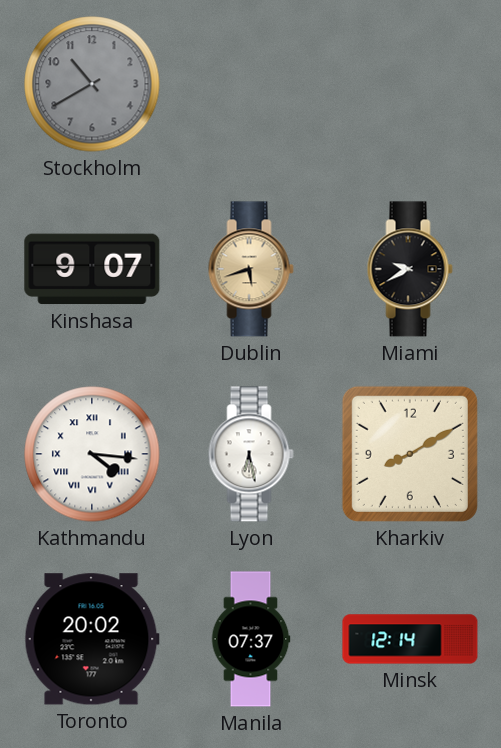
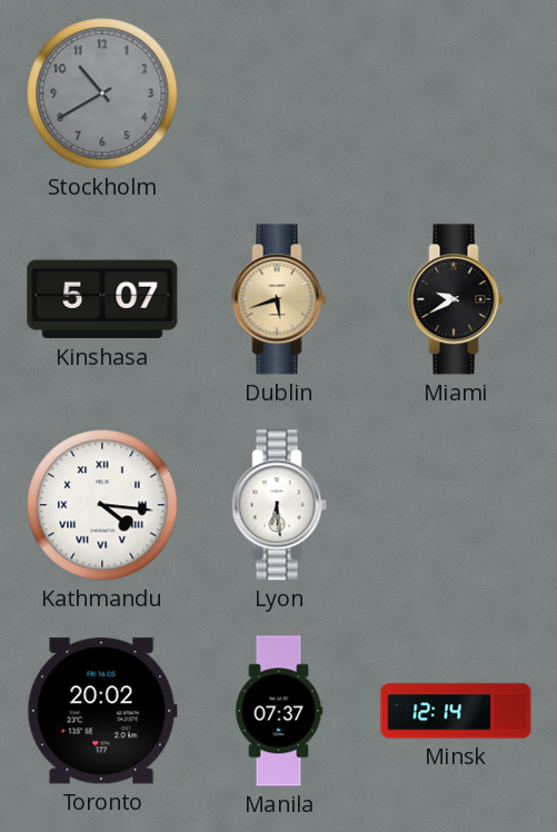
Kinshasa: 9:07 -> 5:07
Lyon: 6:28 -> 6:29
Kharkiv: 8:10 -> none
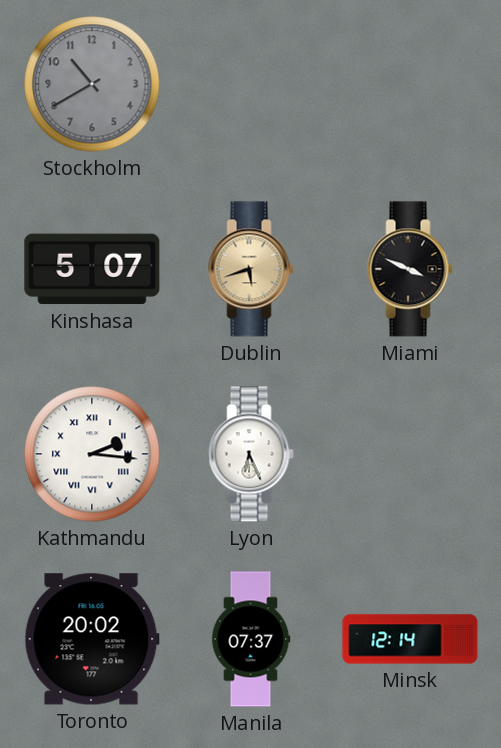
Miami: 9:40 -> 3:49
Kathmandu: 4:16 -> 2:16
Lyon: 6:29 -> 6:26
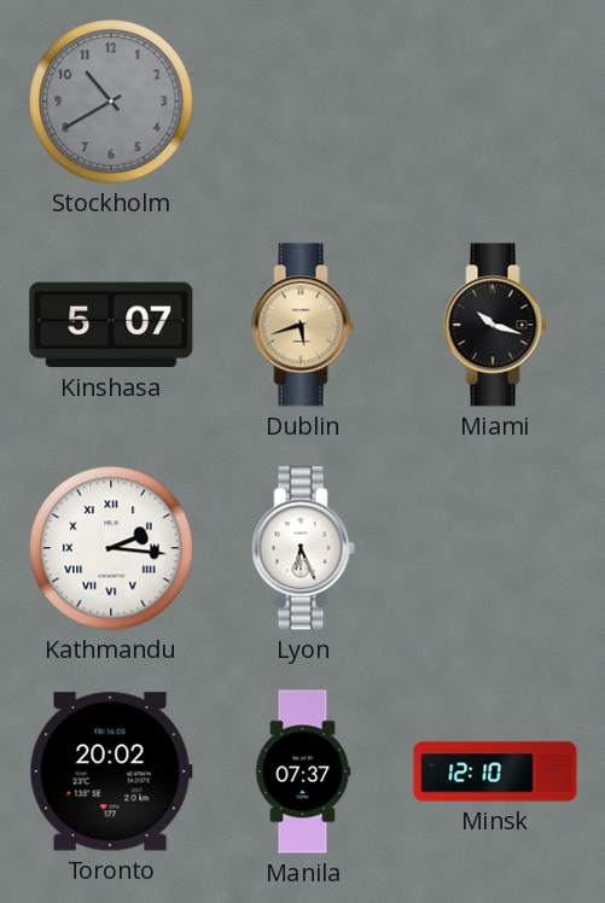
Miami: 3:49 -> 10:18
Minsk: 12:14 -> 12:10
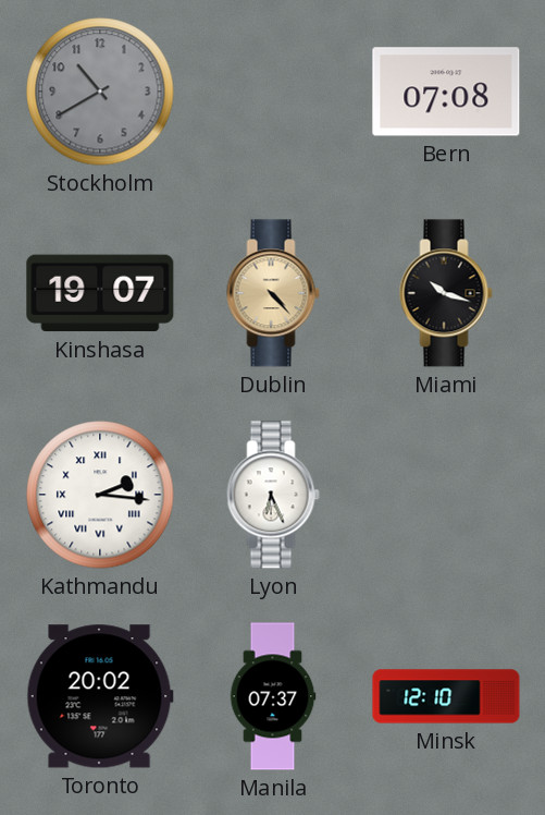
Bern: none -> 07:08
Kinshasa: 5:07 -> 19:07
Dublin: 5:42 -> 4:23
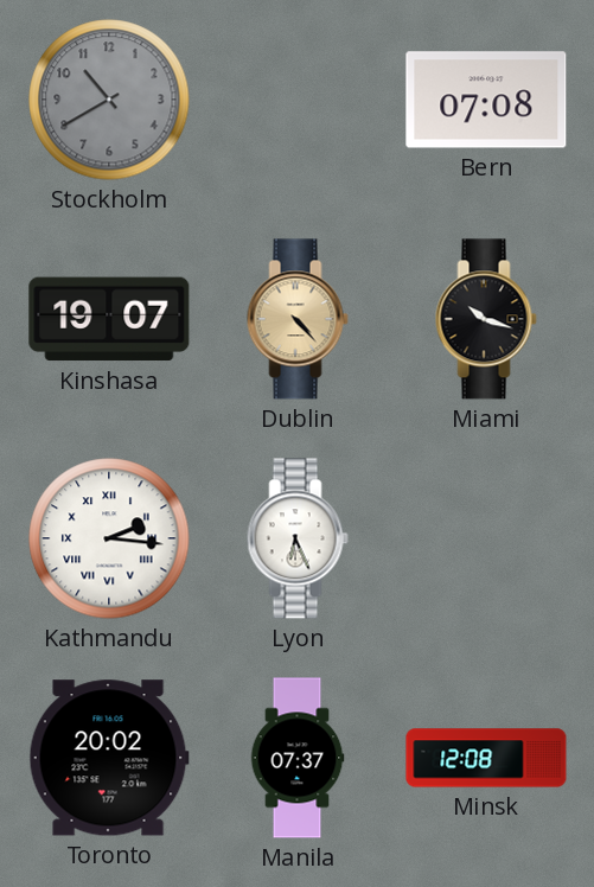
Minsk: 12:10 -> 12:08
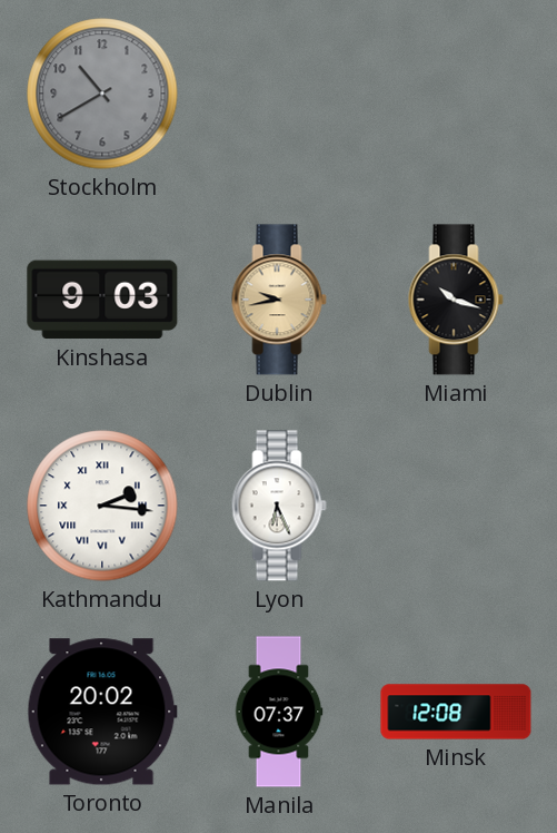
Bern: 07:08 -> none
Kinshasa: 19:07 -> 9:03
Dublin: 4:23 -> 9:43
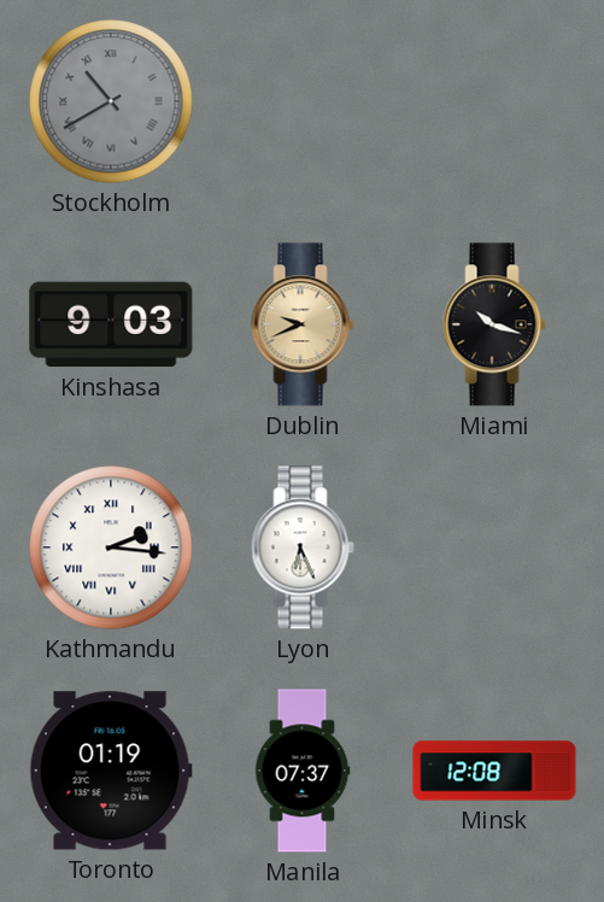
Stockholm numerals: Arabic -> Roman
Dublin: 9:43 -> 9:41
Toronto: 20:02 -> 01:19
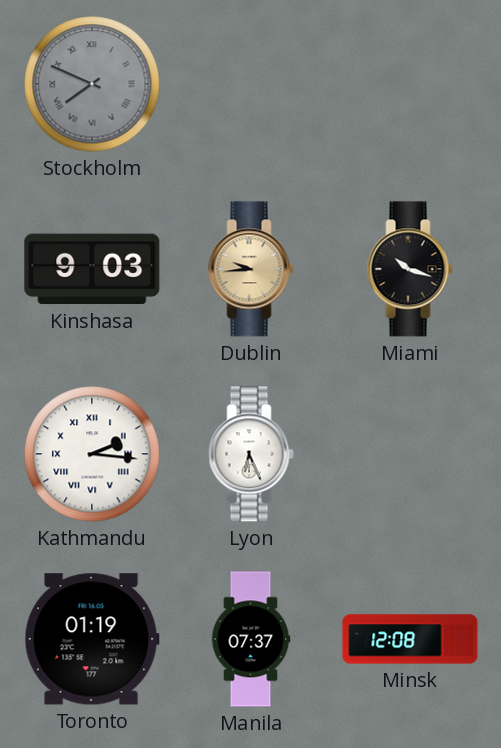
Stockholm: 10:40 -> 7:49
Dublin: 9:41 -> 9:44
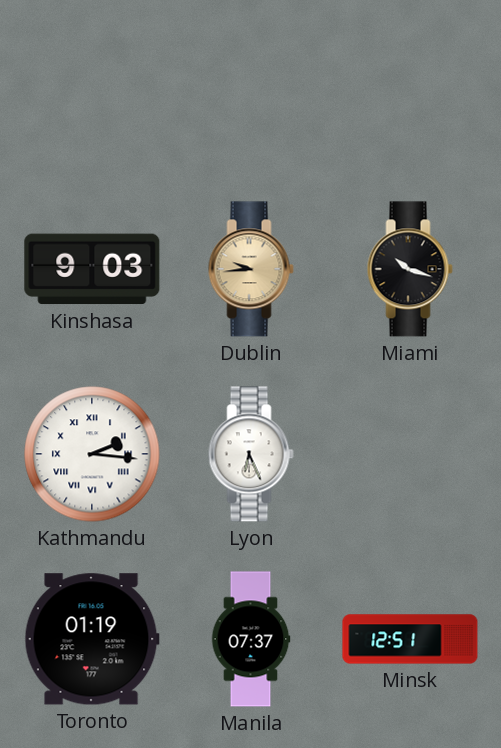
Stockholm: 7:49 -> none
Minsk: 12:08 -> 12:51
